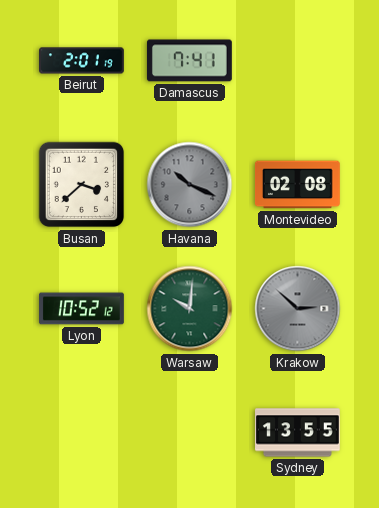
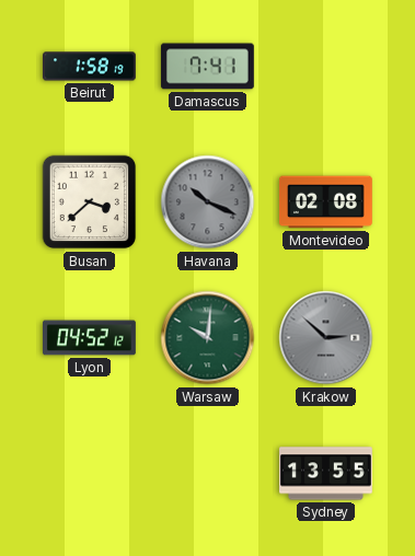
Beirut: 2:01 -> 1:58
Lyon: 10:52 -> 04:52
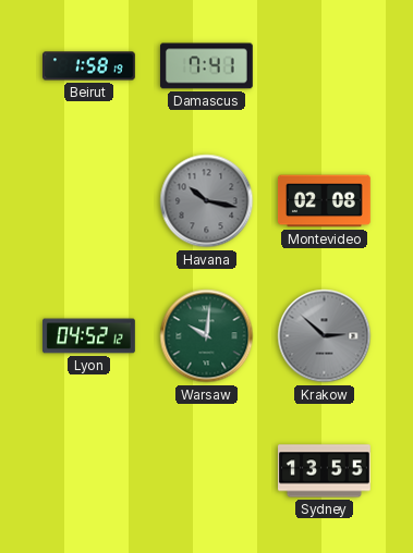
Busan: 3:38 -> none
Havana: 10:19 -> 10:17
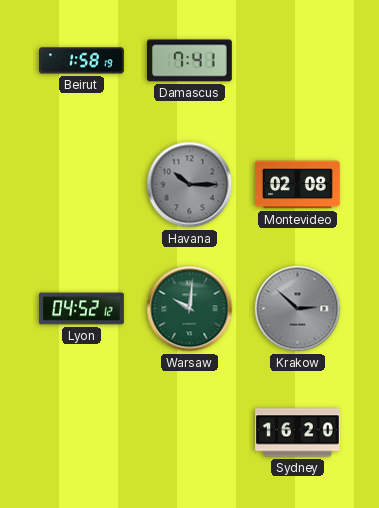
Havana: 10:17 -> 10:15
Sydney: 13:55 -> 16:20
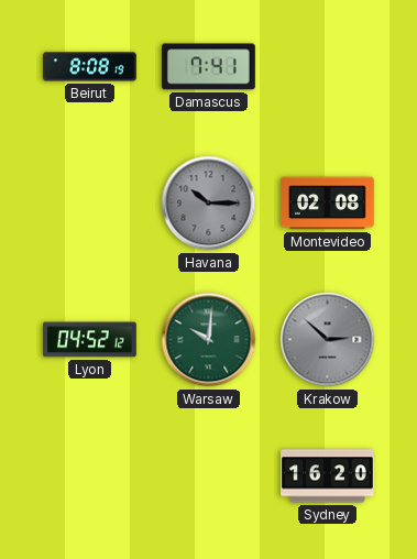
Beirut: 1:58 -> 8:08
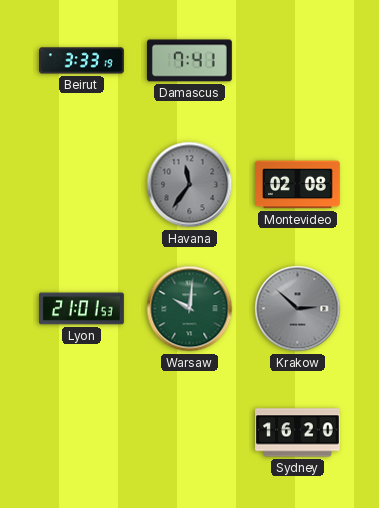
Beirut: 8:08 -> 3:33
Havana: 10:15 -> 11:36
Lyon: 04:52 -> 21:01
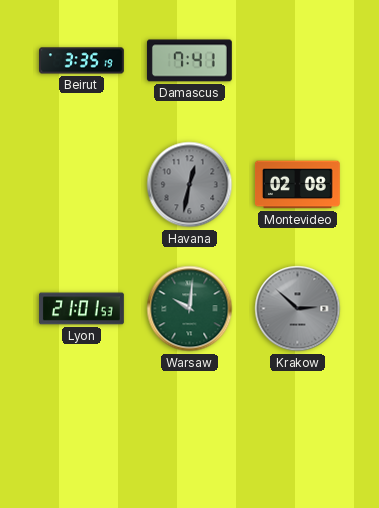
Beirut: 3:33 -> 3:35
Havana: 11:36 -> 12:32
Sydney: 16:20 -> none
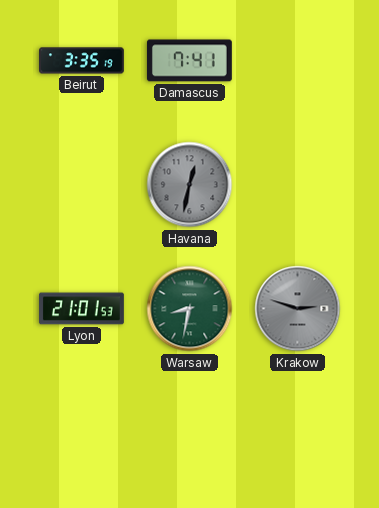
Montevideo: 02:08 -> none
Warsaw: 10:01 -> 8:32
Krakow: 2:52 -> 2:48
